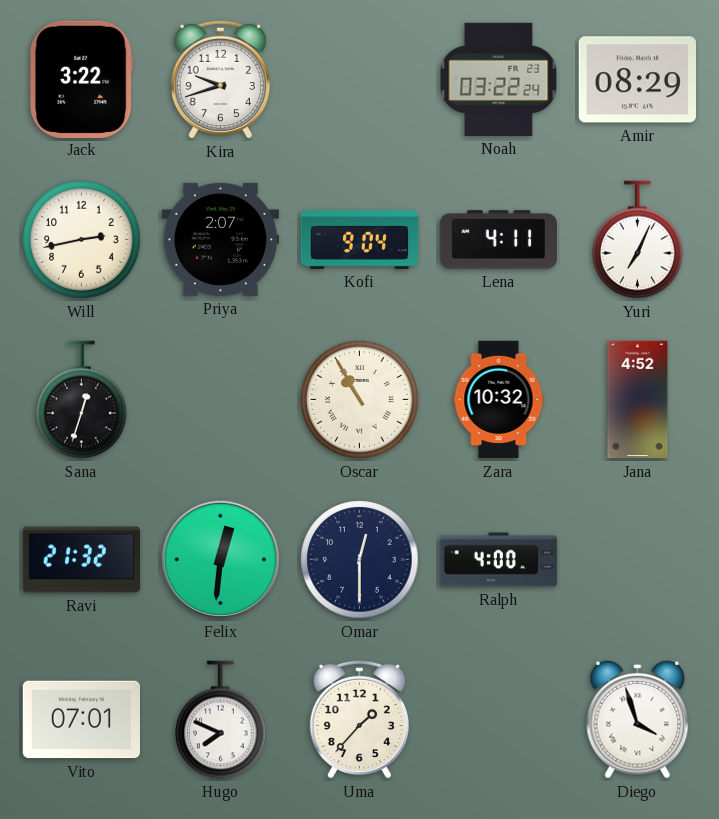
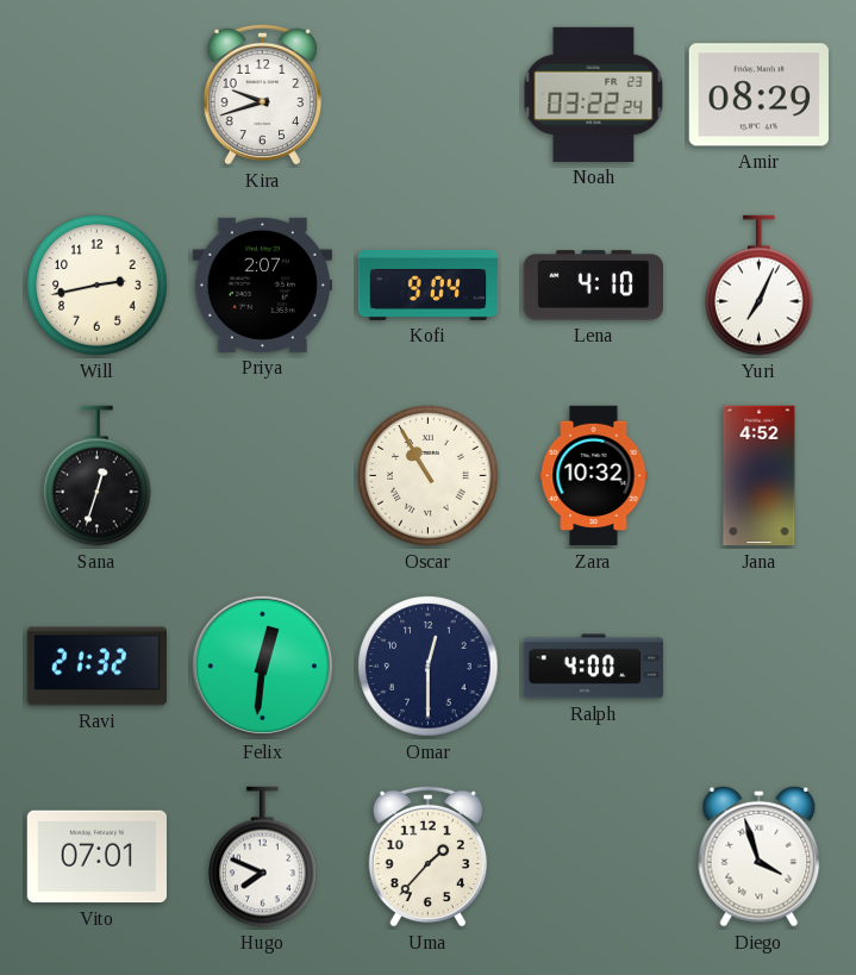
Jack: 3:22 -> none
Lena: 4:11 -> 4:10
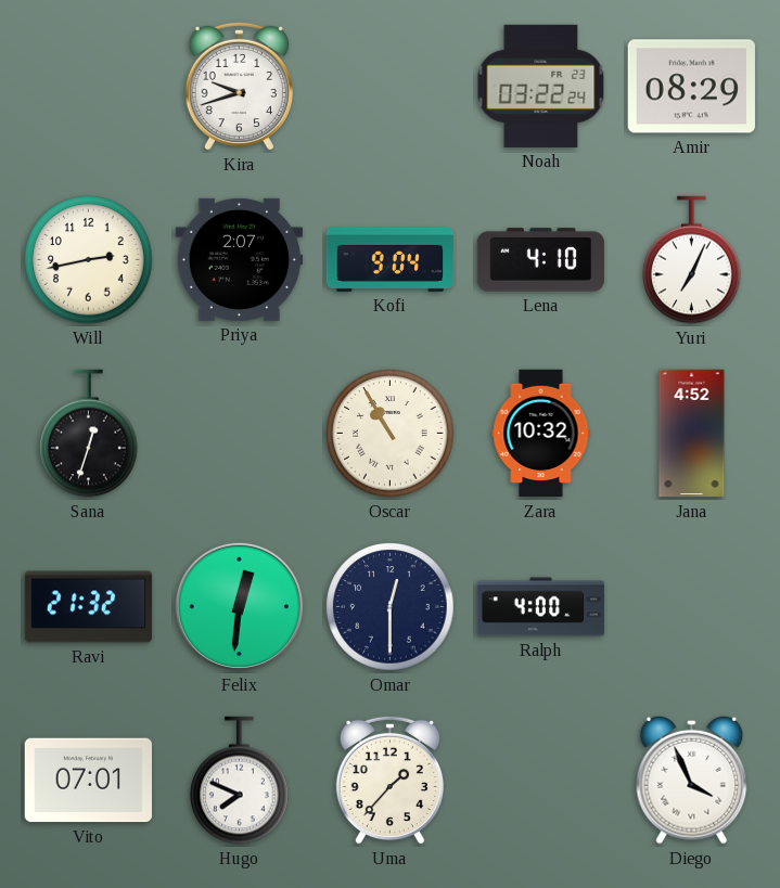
Diego: 3:57 -> 3:56
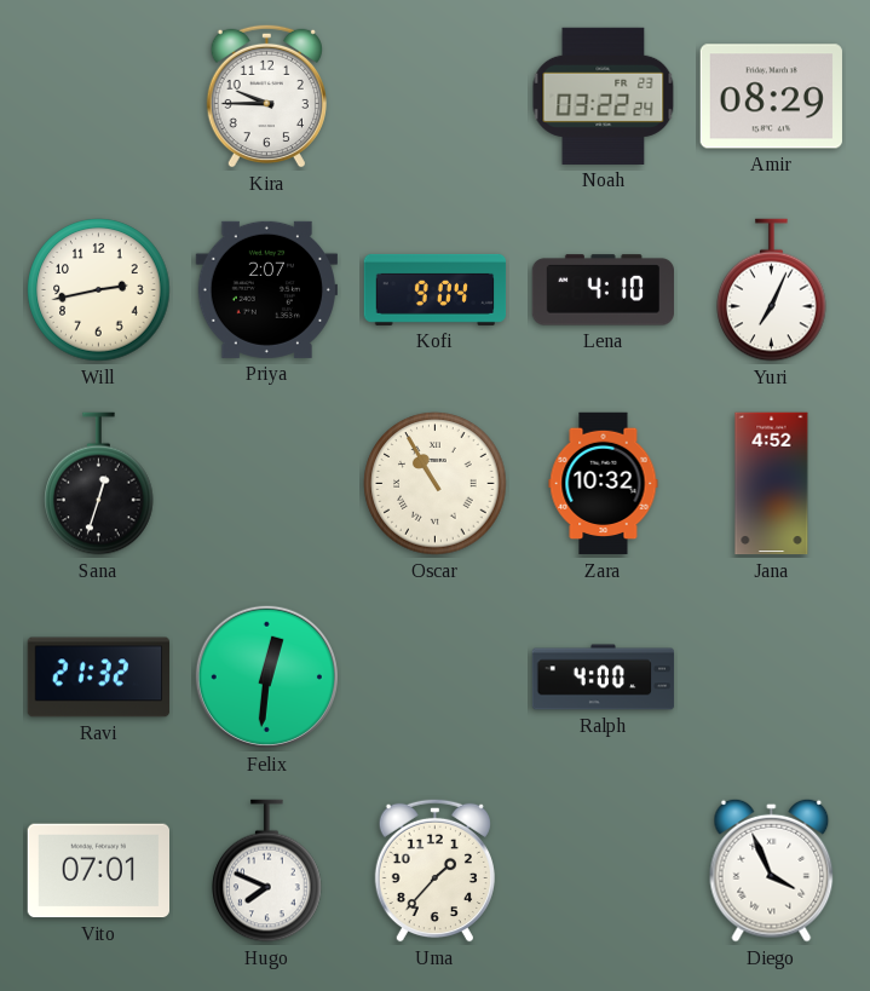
Kira: 9:42 -> 9:45
Omar: 12:30 -> none
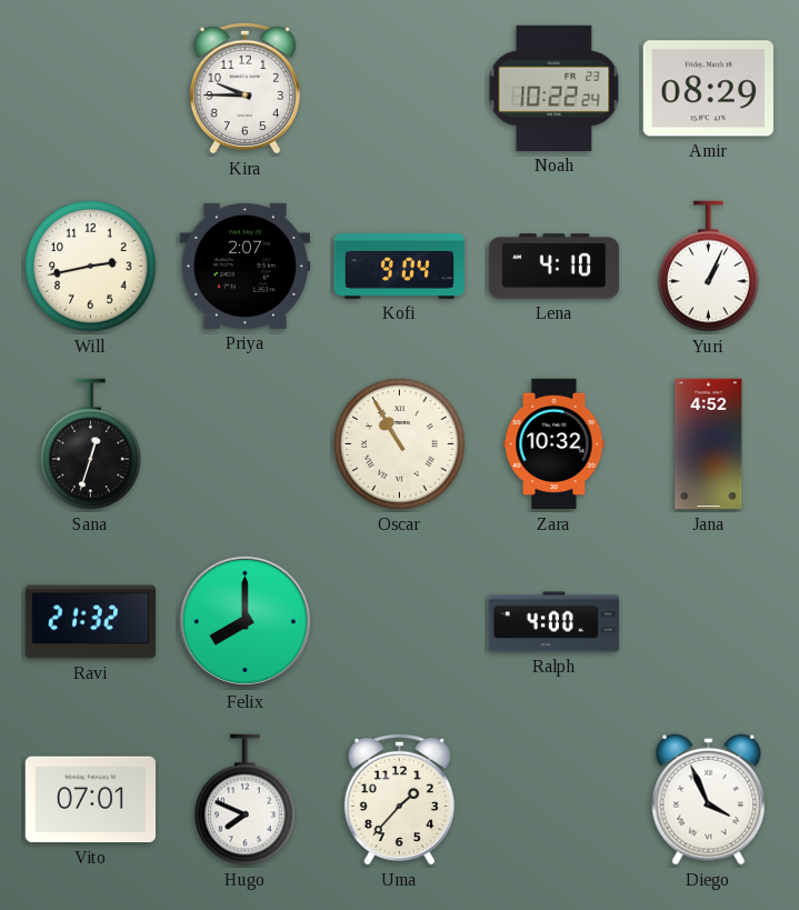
Noah: 03:22 -> 10:22
Yuri: 7:04 -> 1:04
Felix: 12:31 -> 8:00
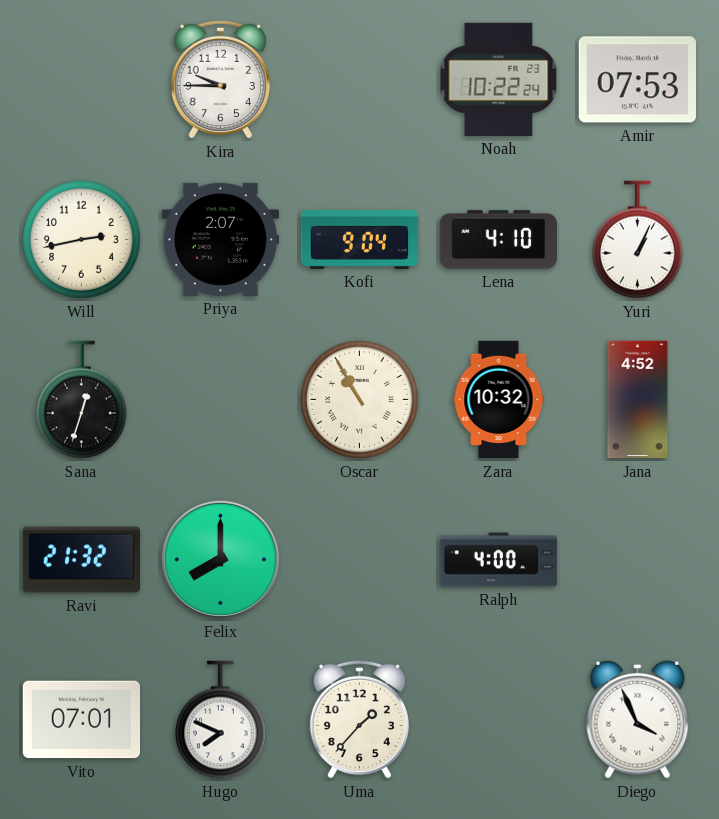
Amir: 08:29 -> 07:53
